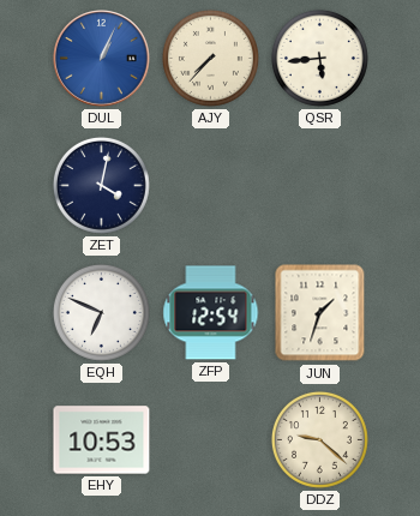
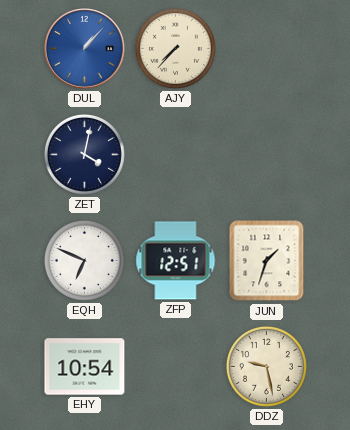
DUL: 1:04 -> 1:07
QSR: 5:44 -> none
ZFP: 12:54 -> 12:51
EHY: 10:53 -> 10:54
DDZ: 9:22 -> 9:28
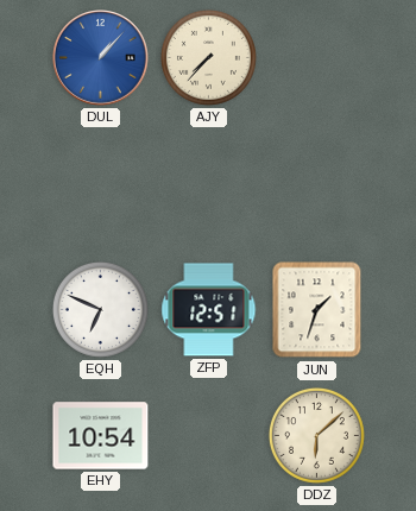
ZET: 4:02 -> none
DDZ: 9:28 -> 6:08
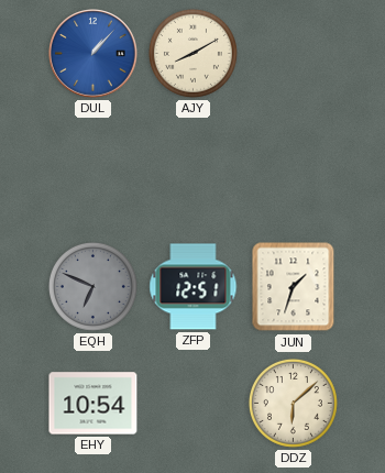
AJY: 7:37 -> 8:10
EQH dial: white -> grey
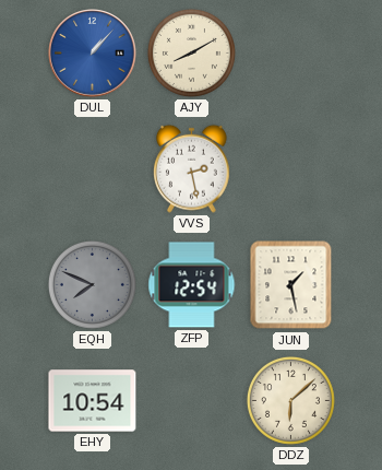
VVS: none -> 2:28
EQH: 6:49 -> 7:49
ZFP: 12:51 -> 12:54
JUN: 1:33 -> 1:28
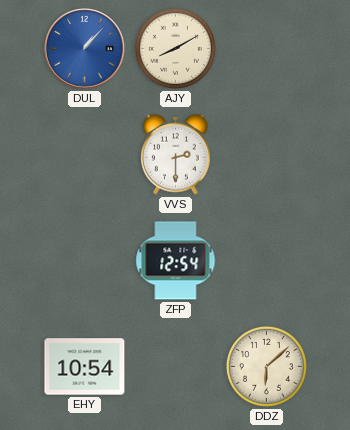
VVS: 2:28 -> 2:30
EQH: 7:49 -> none
JUN: 1:28 -> none
